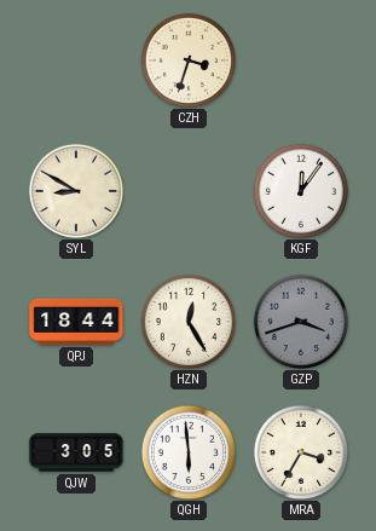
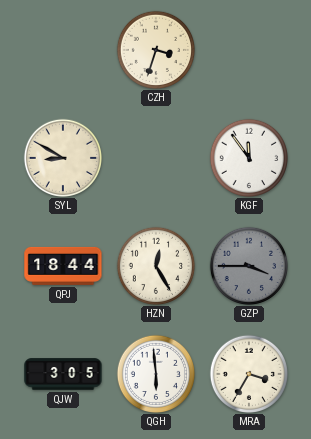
KGF: 12:06 -> 11:54
GZP: 3:42 -> 3:45
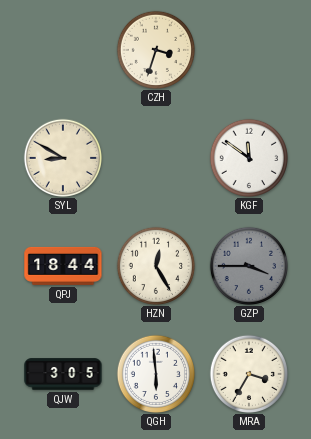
KGF: 11:54 -> 11:51
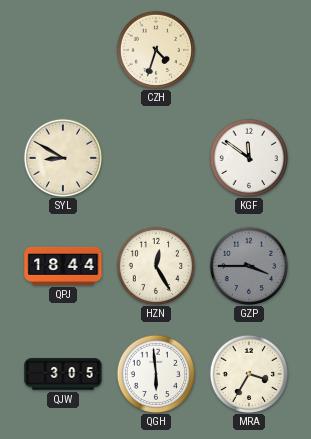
CZH: 3:33 -> 4:33
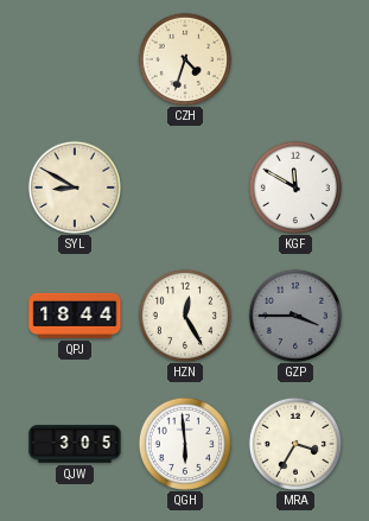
KGF: 11:51 -> 11:50
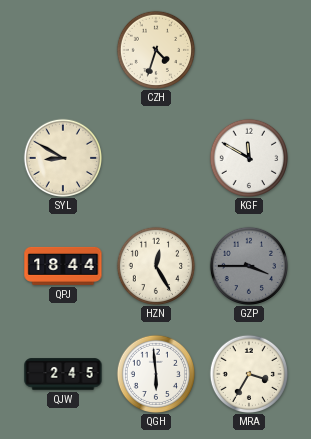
QJW: 3:05 -> 2:45
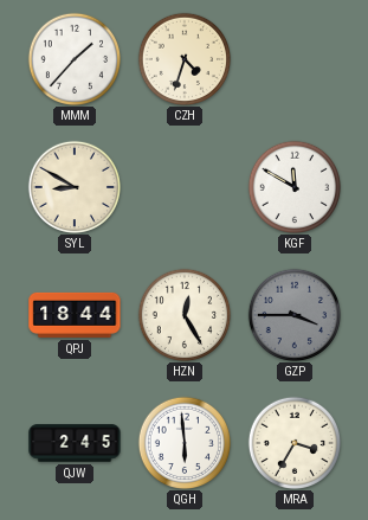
MMM: none -> 1:37
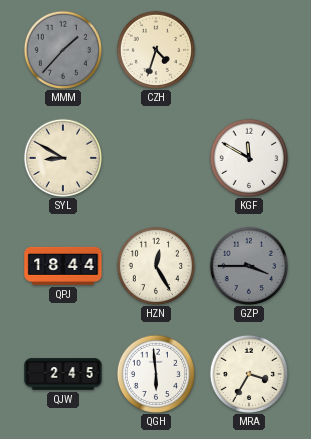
MMM dial: white -> grey
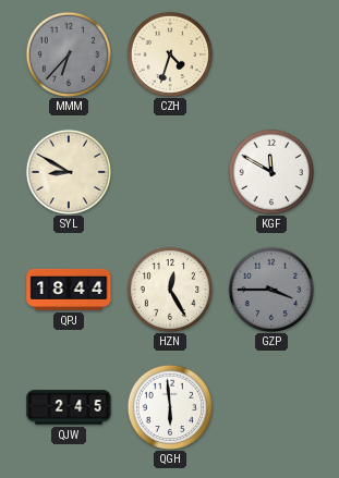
MMM: 1:37 -> 6:37
MRA: 3:35 -> none
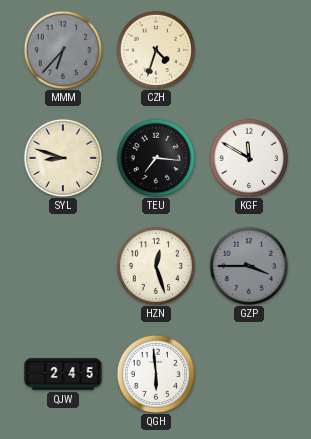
SYL: 8:50 -> 8:48
TEU: none -> 7:16
QPJ: 18:44 -> none
HZN: 12:25 -> 12:27
